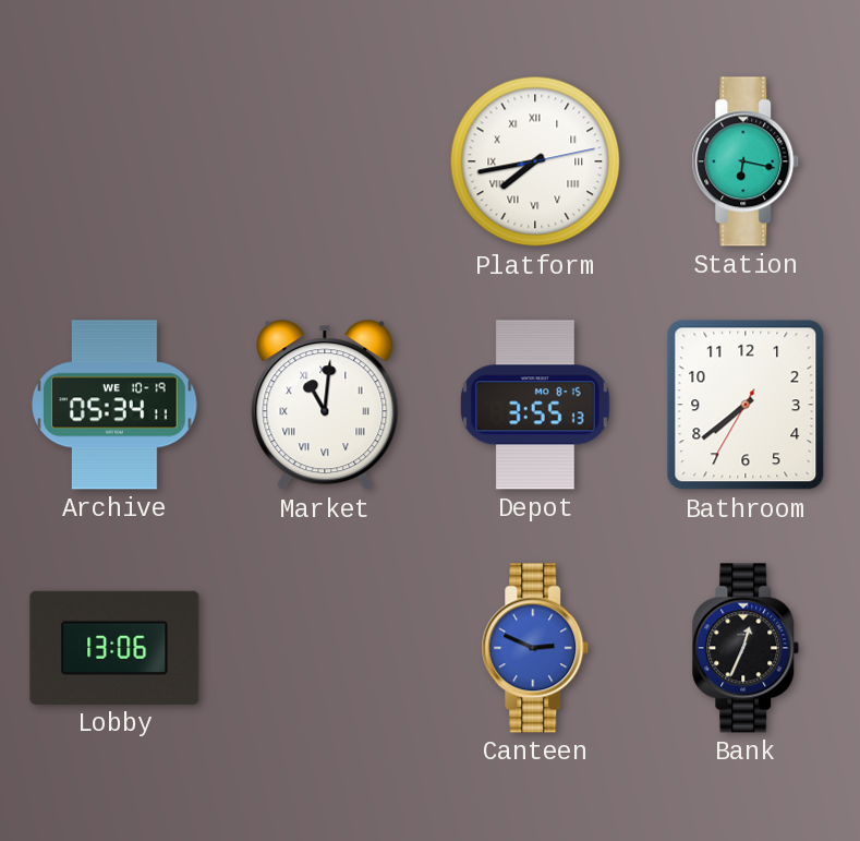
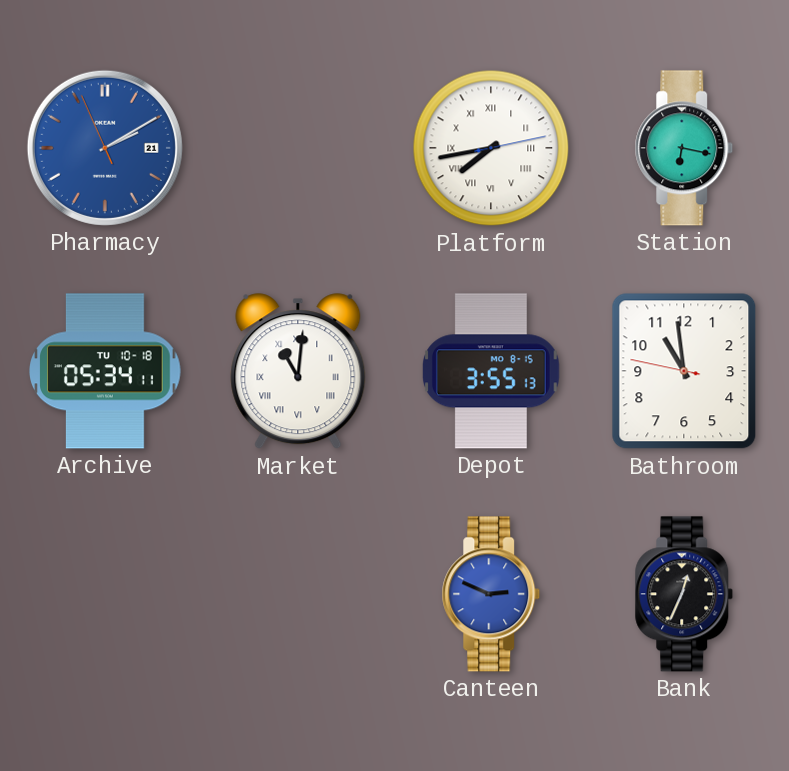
Pharmacy: none -> 2:09
Archive date: WE 10-19 -> TU 10-18
Bathroom: 7:38 -> 10:58
Lobby: 13:06 -> none
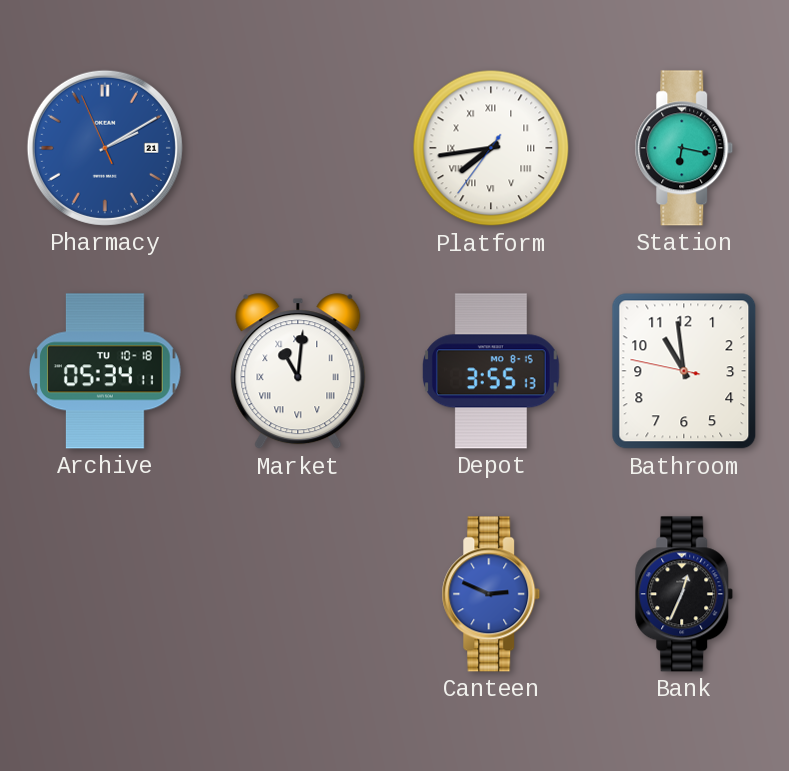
Platform: 7:43:13 -> 7:43:36
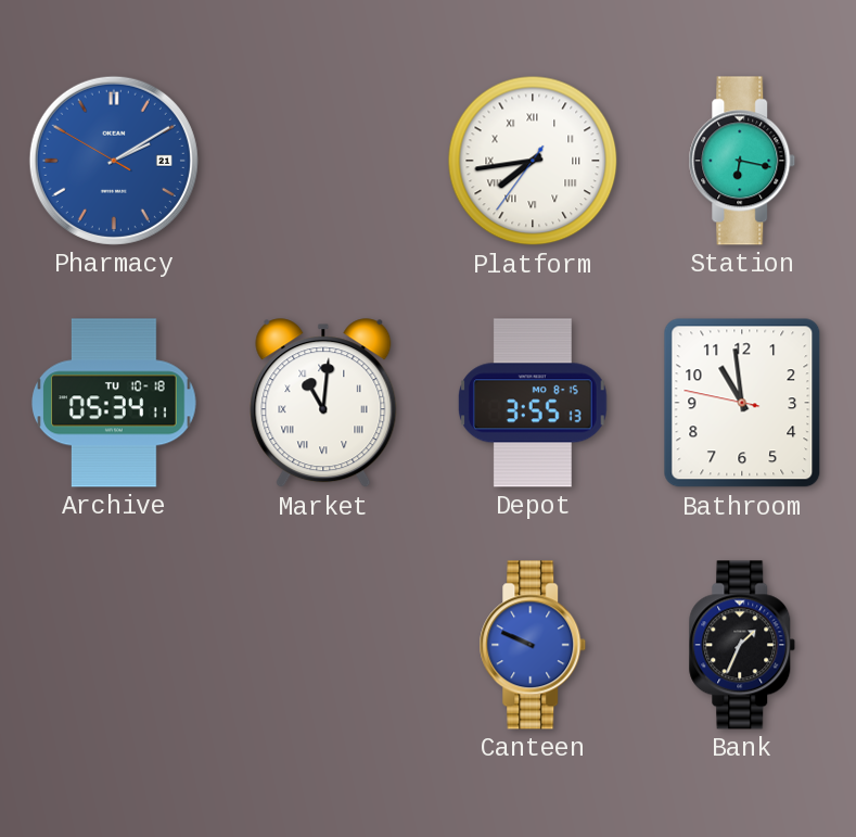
Pharmacy: 2:09:56 -> 2:09:50
Canteen: 2:49 -> 9:49
Bank: 12:34 -> 1:34
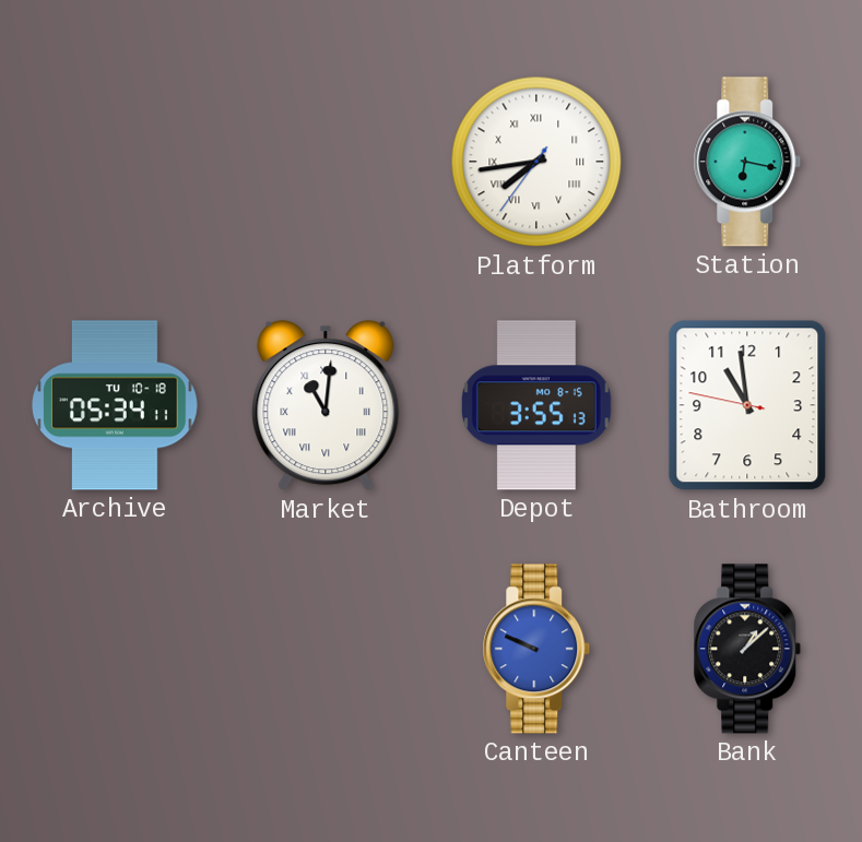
Pharmacy: 2:09 -> none
Bank: 1:34 -> 1:08
